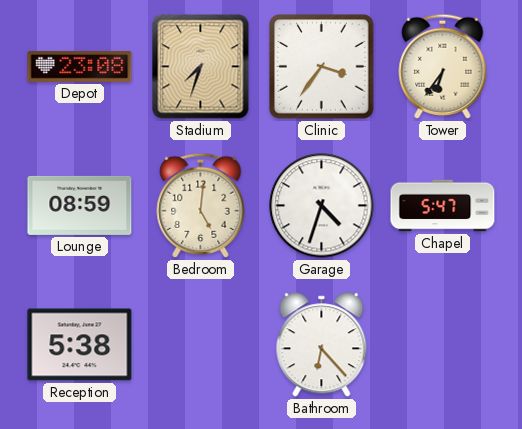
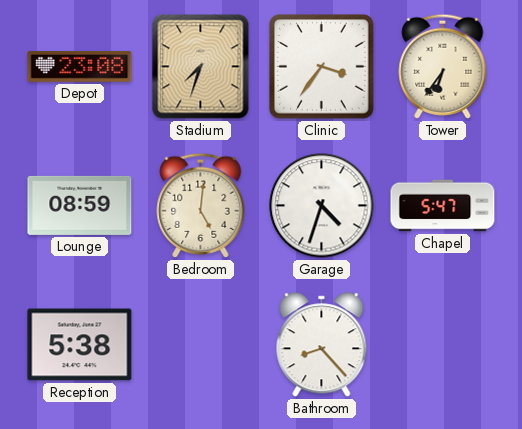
Bathroom: 6:23 -> 8:23
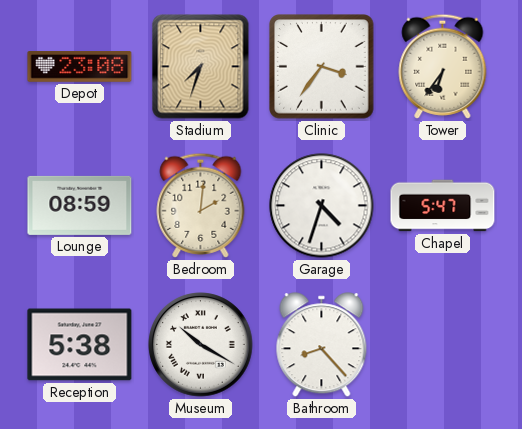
Bedroom: 5:01 -> 2:01
Museum: none -> 10:20
